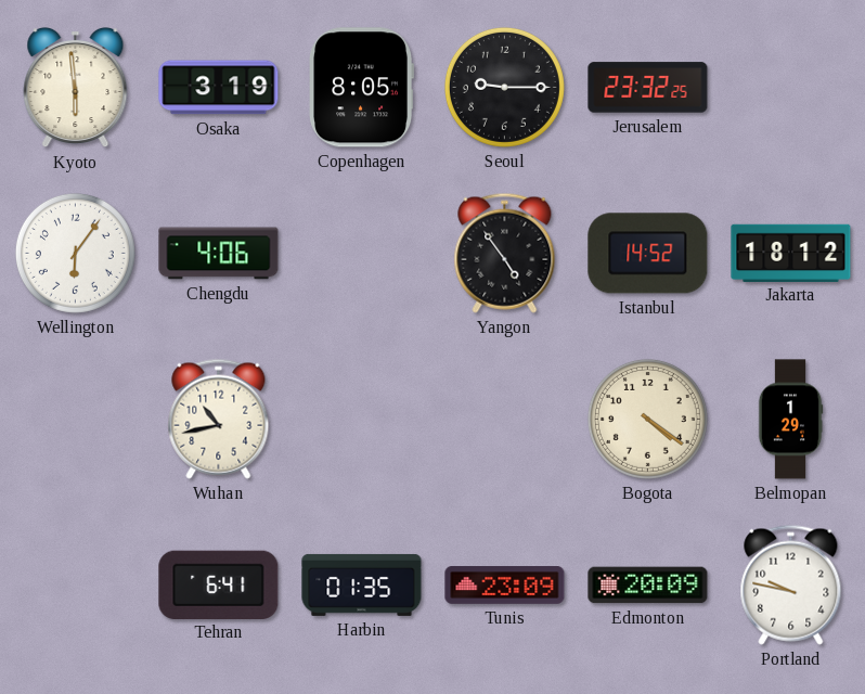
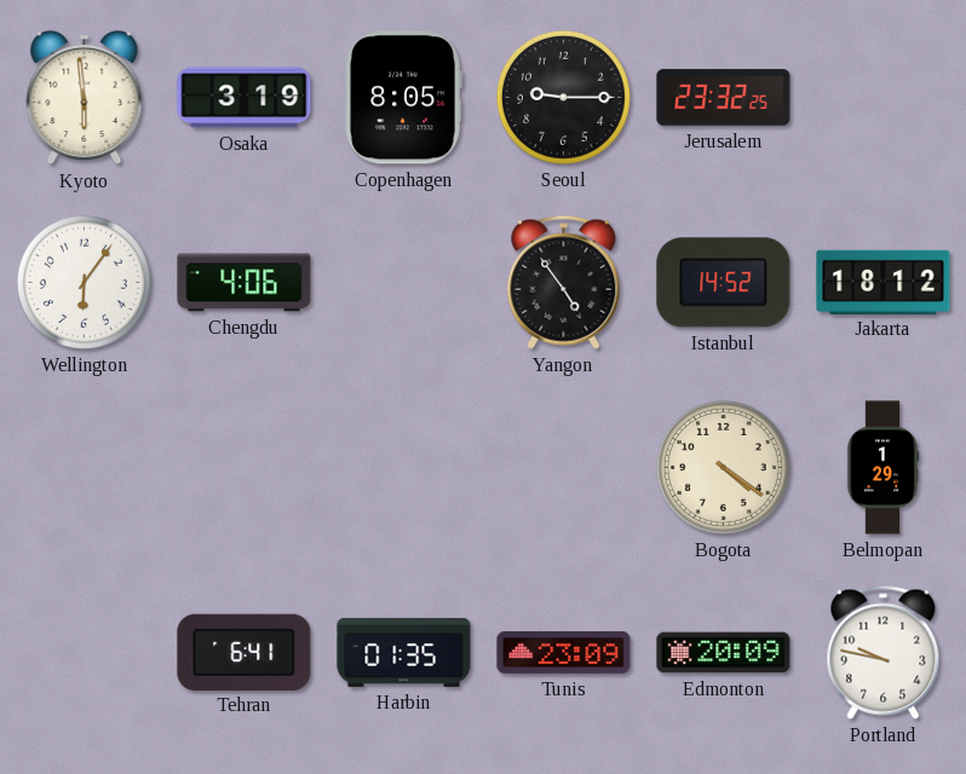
Wuhan: 10:43 -> none
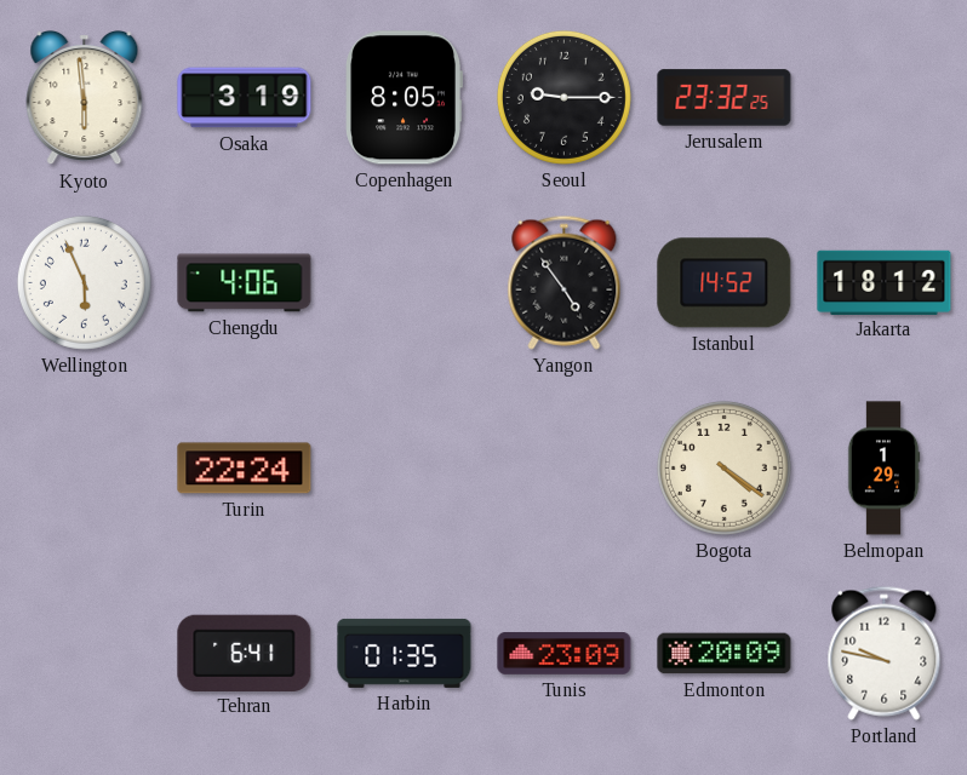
Wellington: 6:06 -> 5:56
Turin: none -> 22:24
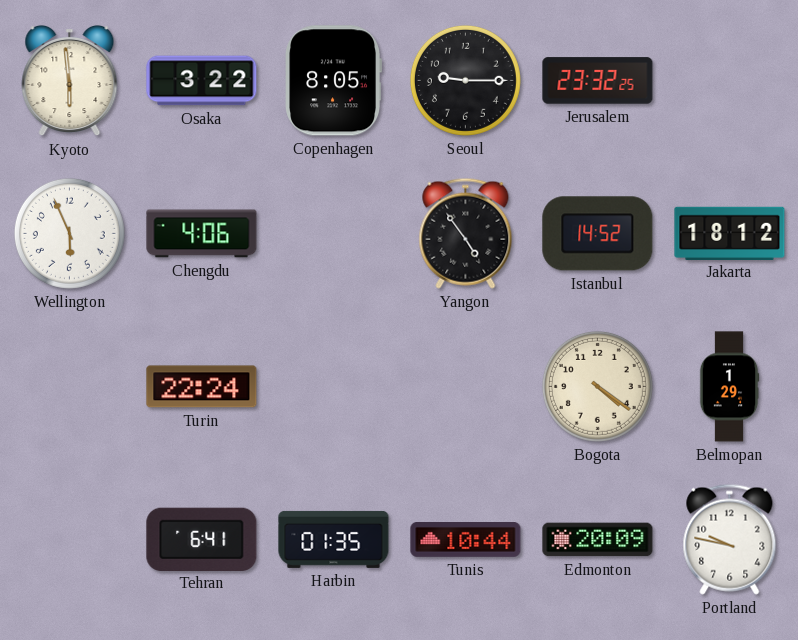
Osaka: 3:19 -> 3:22
Tunis: 23:09 -> 10:44
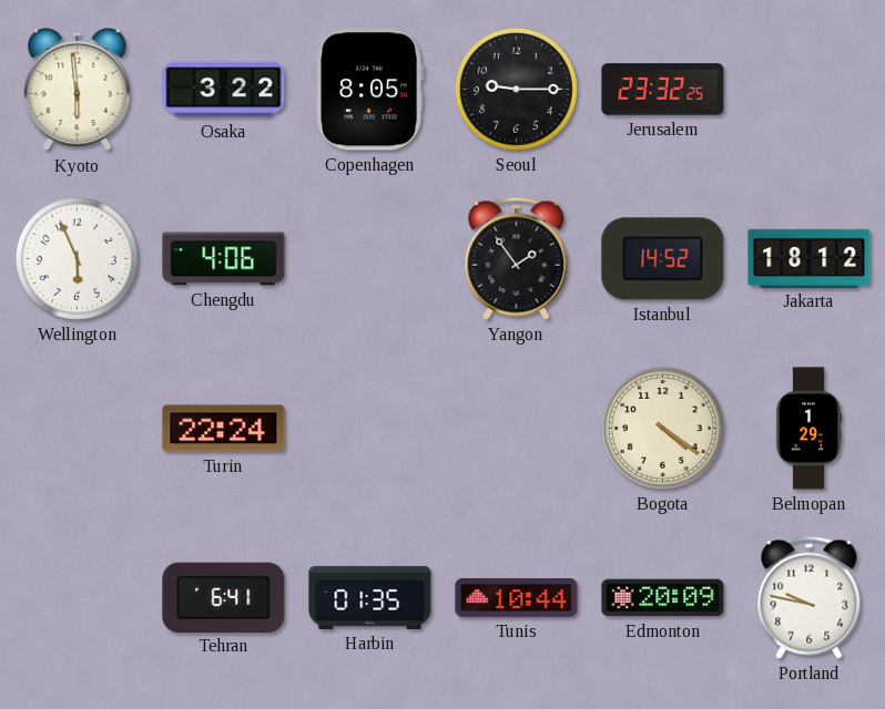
Yangon: 4:54 -> 1:54
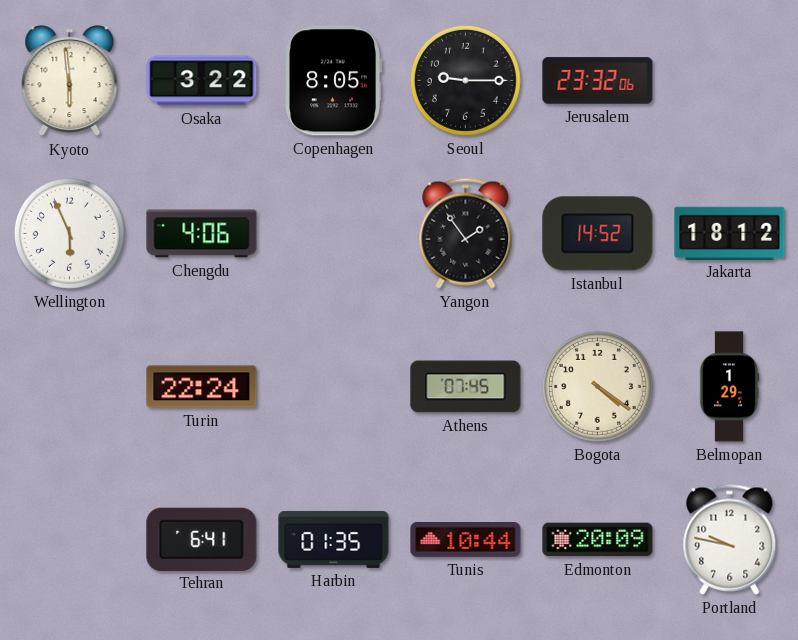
Jerusalem: 23:32:25 -> 23:32:06
Athens: none -> 07:45
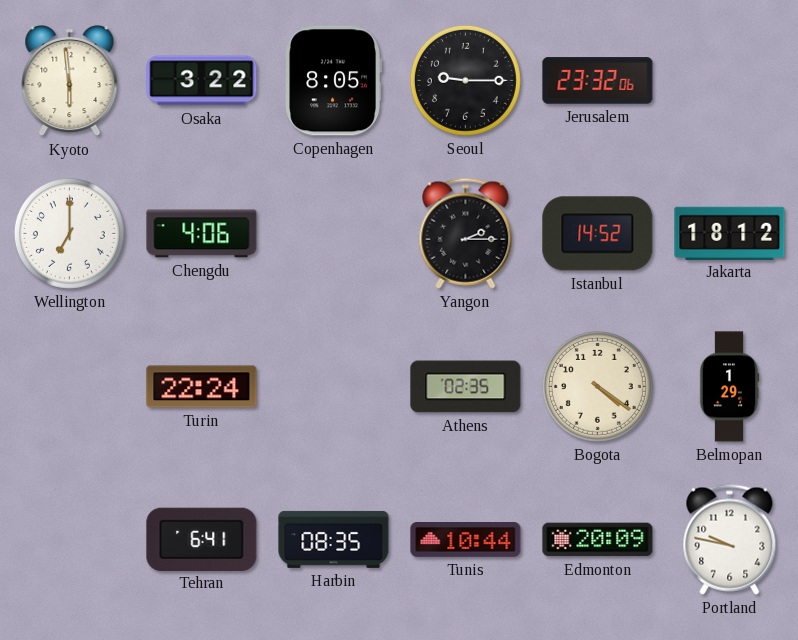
Wellington: 5:56 -> 7:00
Yangon: 1:54 -> 2:15
Athens: 07:45 -> 02:35
Harbin: 01:35 -> 08:35
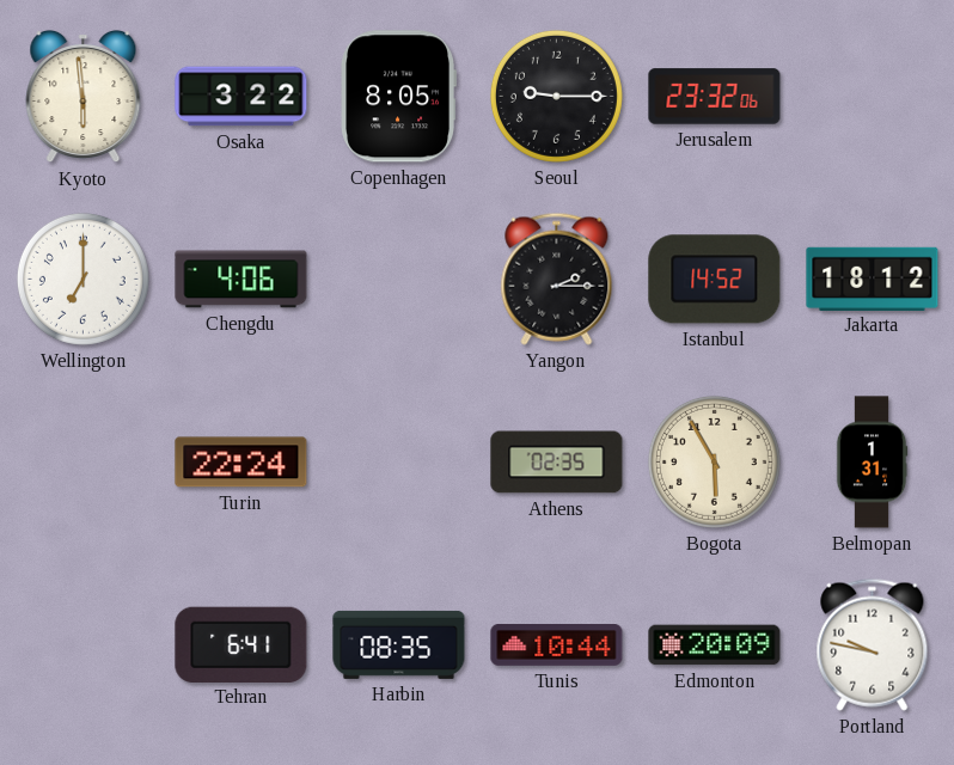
Bogota: 4:21 -> 5:55
Belmopan: 1:29 -> 1:31
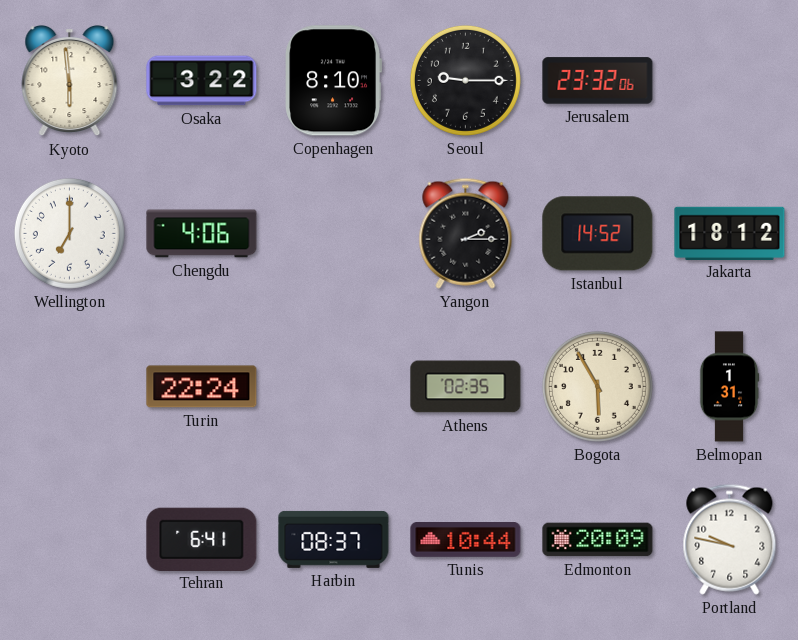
Copenhagen: 8:05 -> 8:10
Harbin: 08:35 -> 08:37
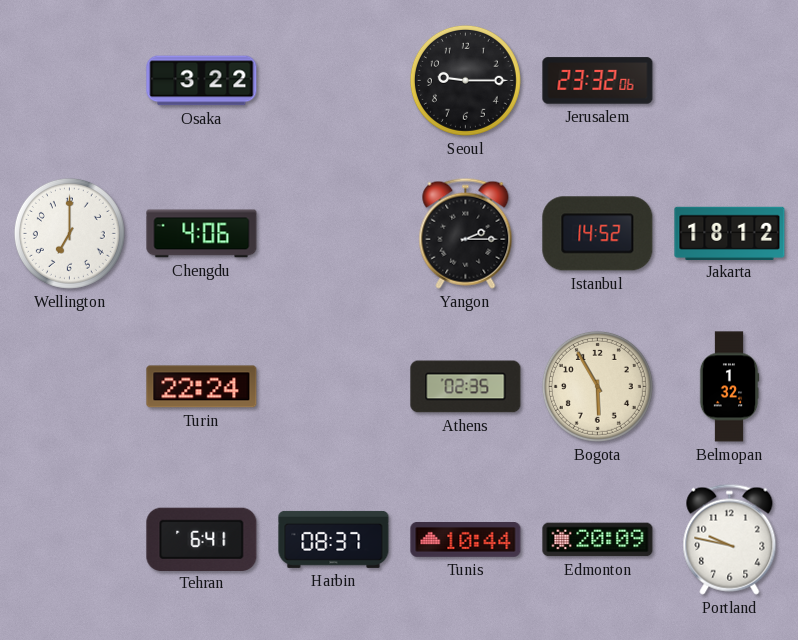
Kyoto: 5:59 -> none
Copenhagen: 8:10 -> none
Belmopan: 1:31 -> 1:32
